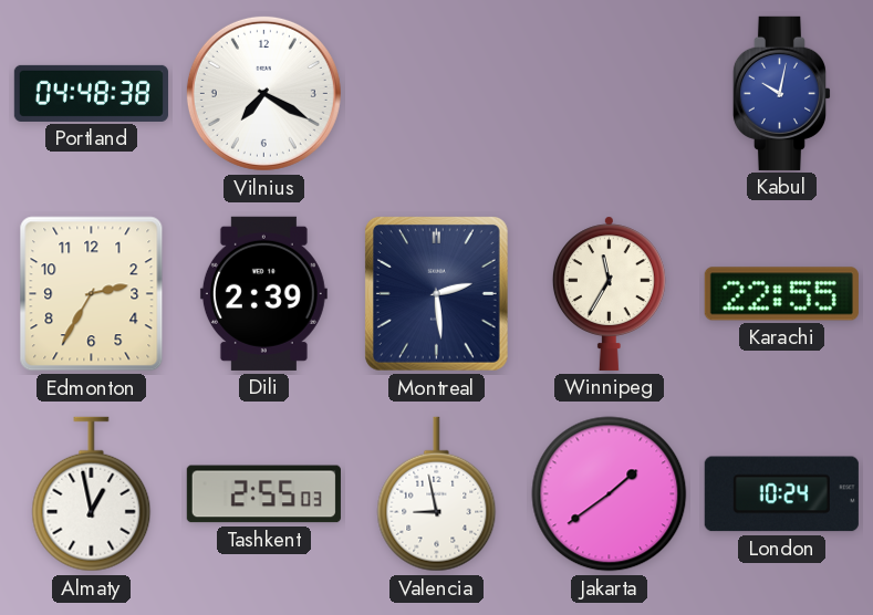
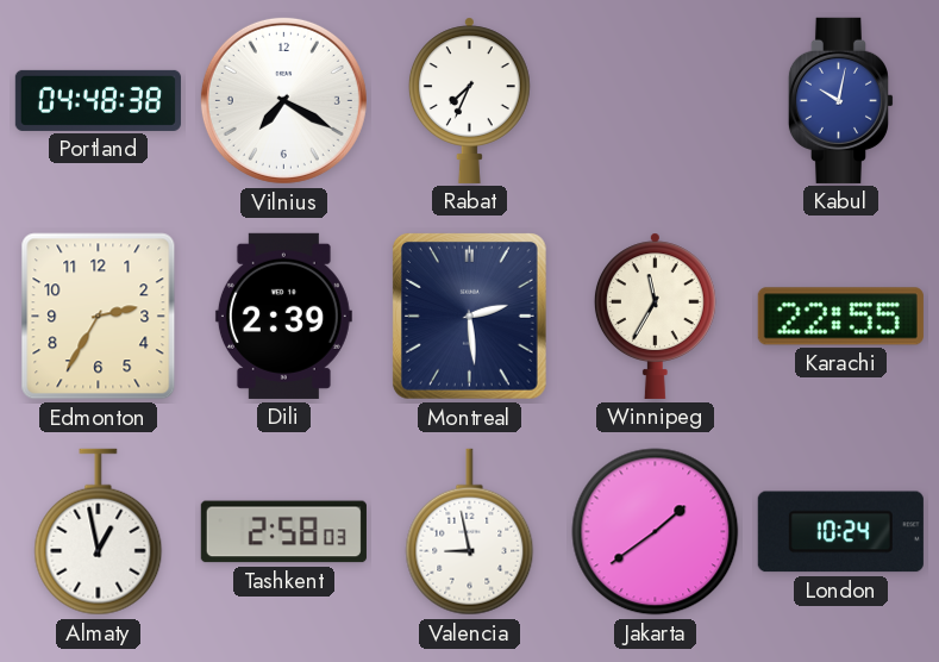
Rabat: none -> 7:34
Tashkent: 2:55 -> 2:58
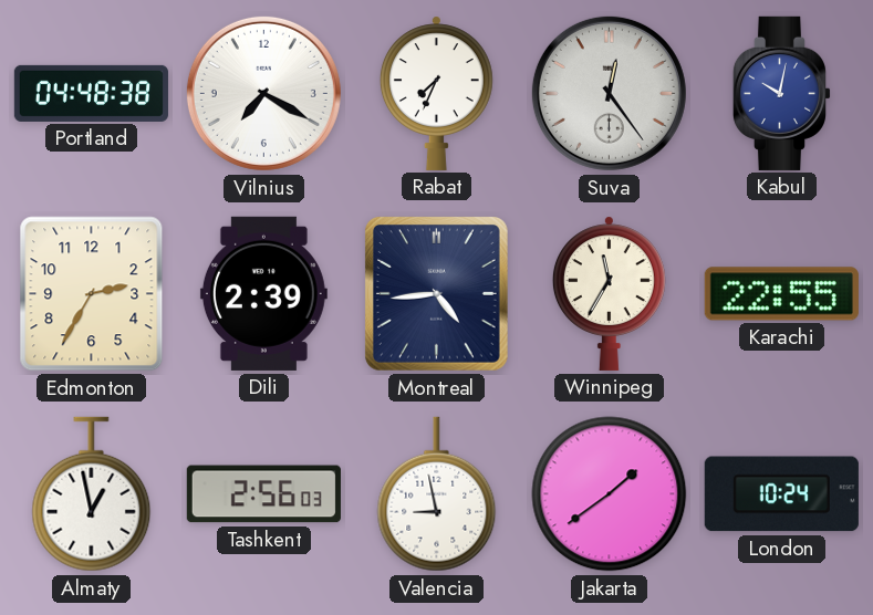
Suva: none -> 12:24
Montreal: 2:29 -> 4:44
Tashkent: 2:58 -> 2:56
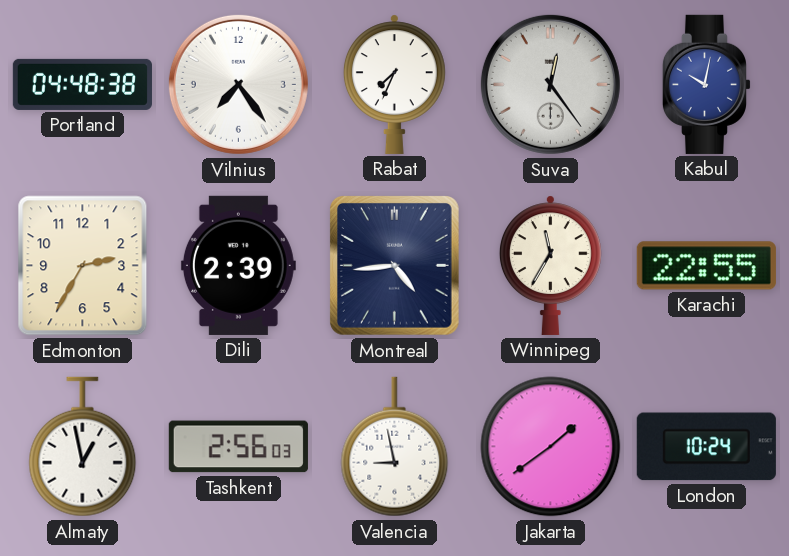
Vilnius: 7:20 -> 7:24
